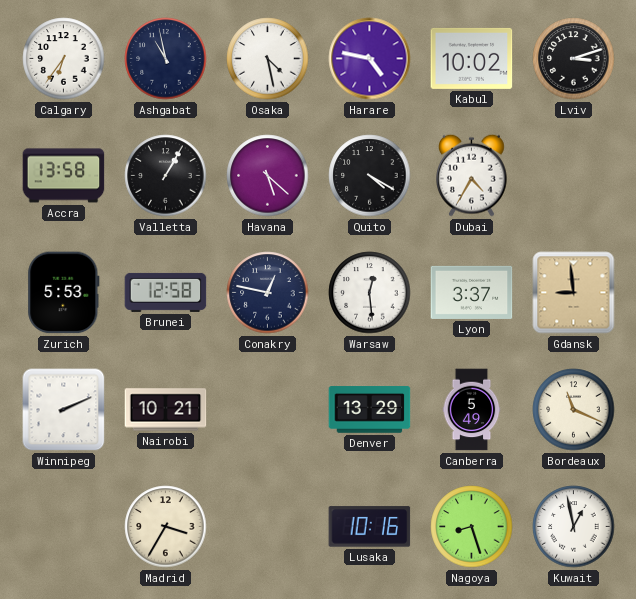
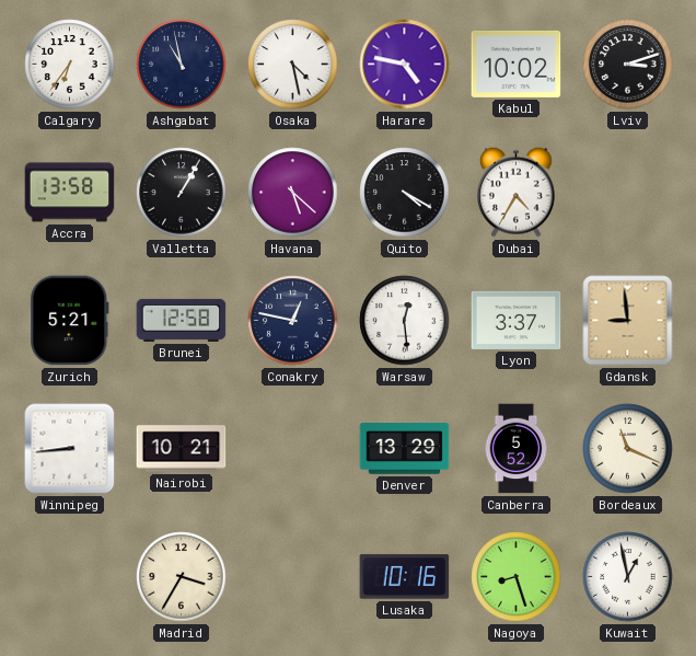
Zurich: 5:53 -> 5:21
Winnipeg: 2:11 -> 8:44
Canberra: 5:49 -> 5:52
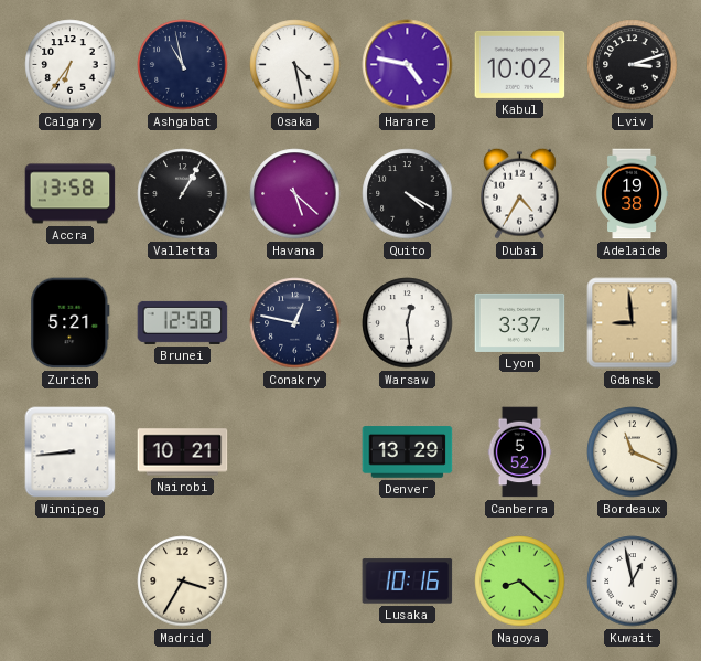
Adelaide: none -> 19:38
Nagoya: 8:27 -> 8:22
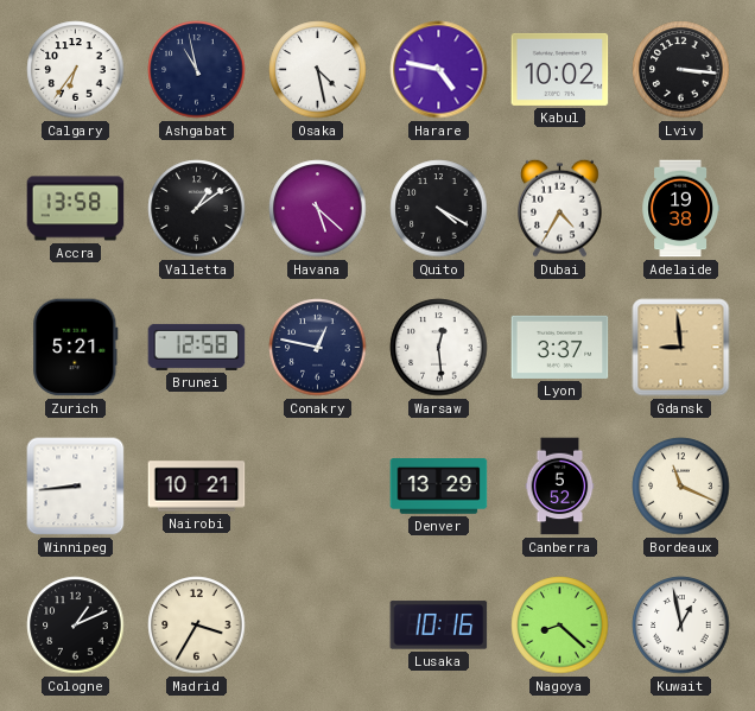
Lviv: 3:12 -> 3:16
Valletta: 1:05 -> 1:09
Cologne: none -> 1:11
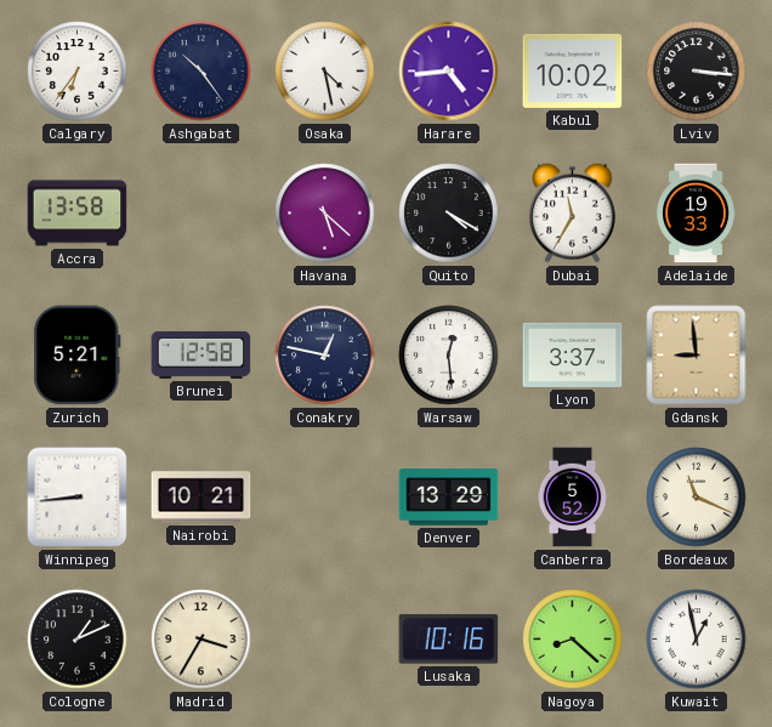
Ashgabat: 10:58 -> 10:24
Harare: 4:47 -> 4:44
Valletta: 1:09 -> none
Dubai: 4:35 -> 11:35
Adelaide: 19:38 -> 19:33
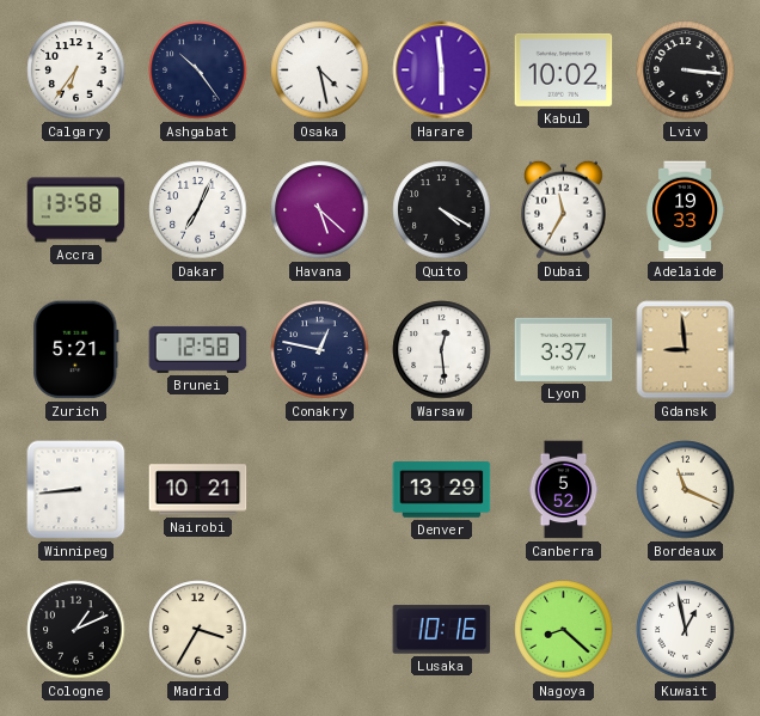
Harare: 4:44 -> 5:59
Dakar: none -> 7:04
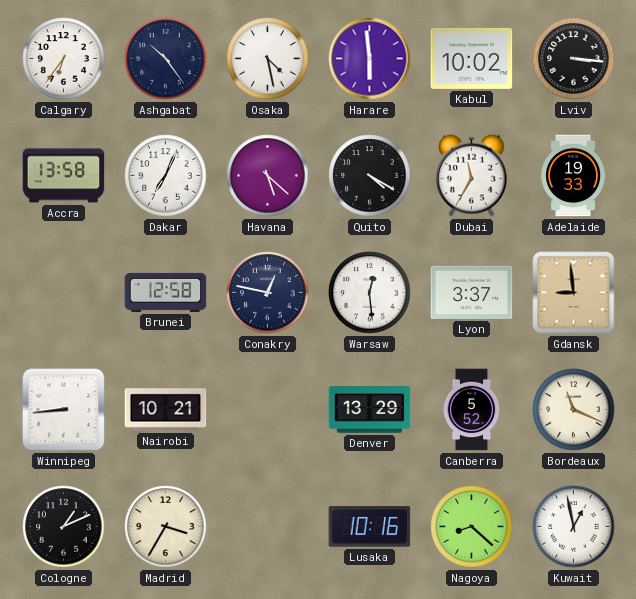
Zurich: 5:21 -> none
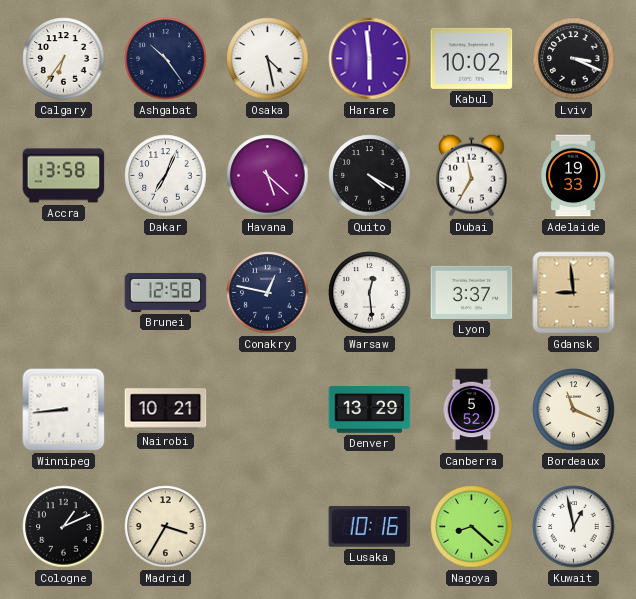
Lviv: 3:16 -> 3:19
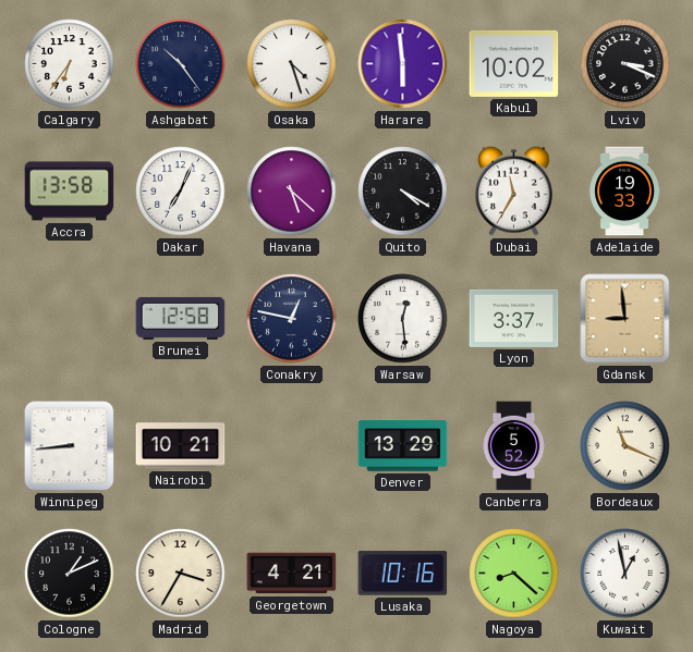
Osaka: 4:28 -> 4:27
Georgetown: none -> 4:21
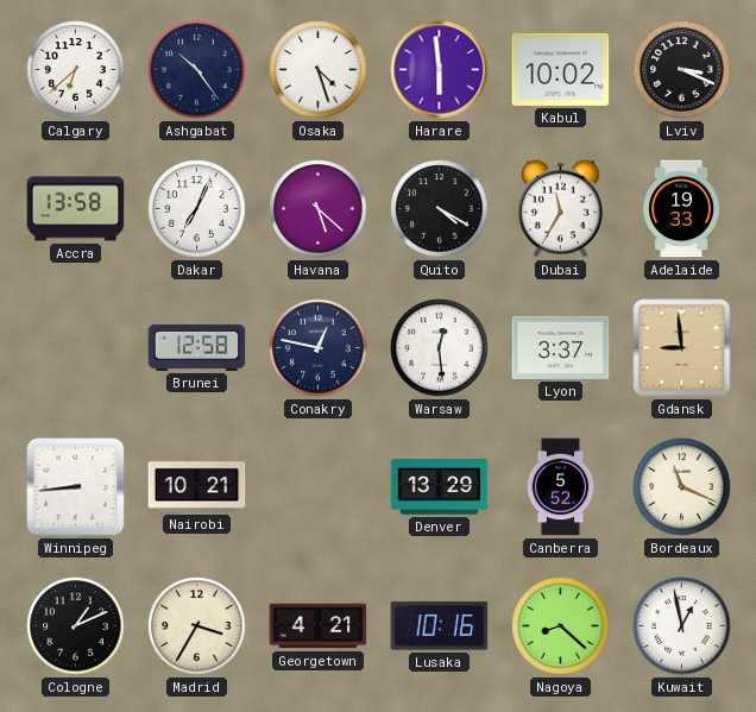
Calgary: 6:36 -> 6:38
